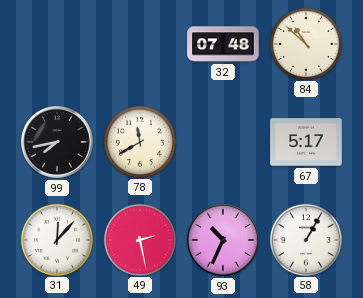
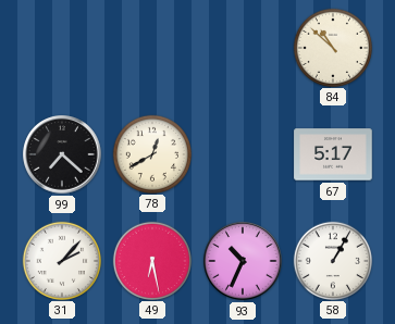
32: 07:48 -> none
99: 7:43 -> 7:22
78: 11:40 -> 12:40
31: 12:07 -> 2:07
49: 2:28 -> 6:28
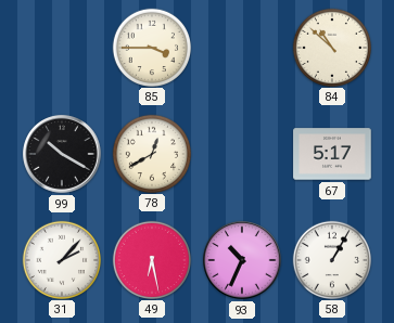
85: none -> 3:45
99: 7:22 -> 10:20
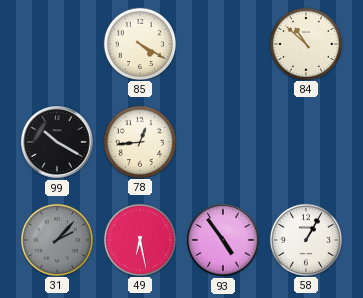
85: 3:45 -> 4:20
78: 12:40 -> 12:44
67: 5:17 -> none
31 dial: white -> grey
93: 10:34 -> 4:54
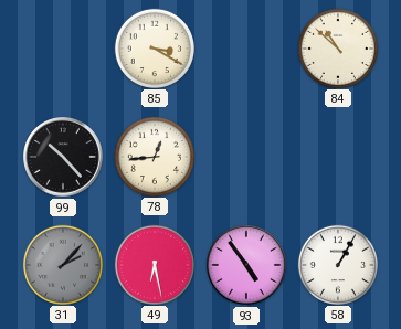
85: 4:20 -> 3:20
99: 10:20 -> 10:23
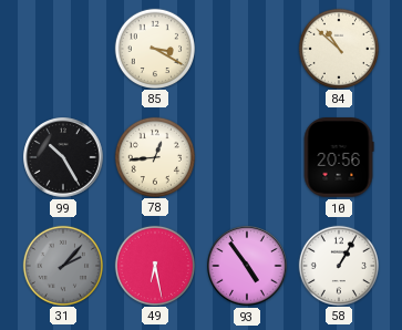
99: 10:23 -> 10:25
10: none -> 20:56
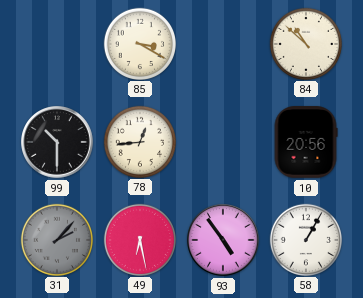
99: 10:25 -> 10:30
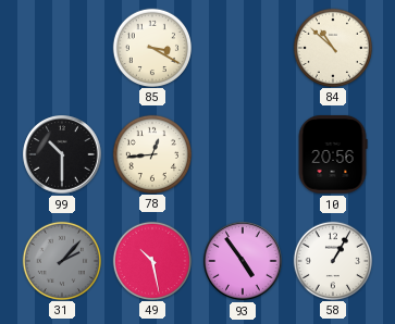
49: 6:28 -> 10:28
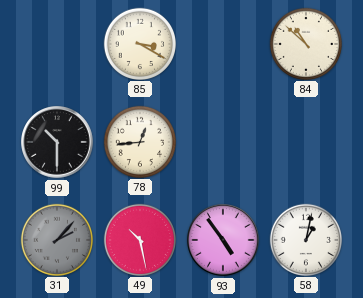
10: 20:56 -> none
58: 1:05 -> 1:02
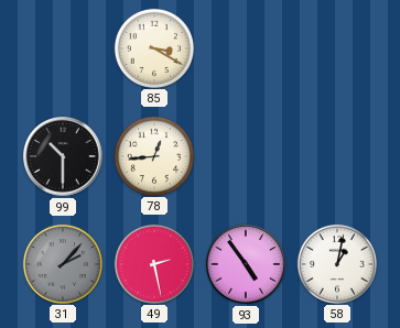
84: 10:52 -> none
49: 10:28 -> 2:28
